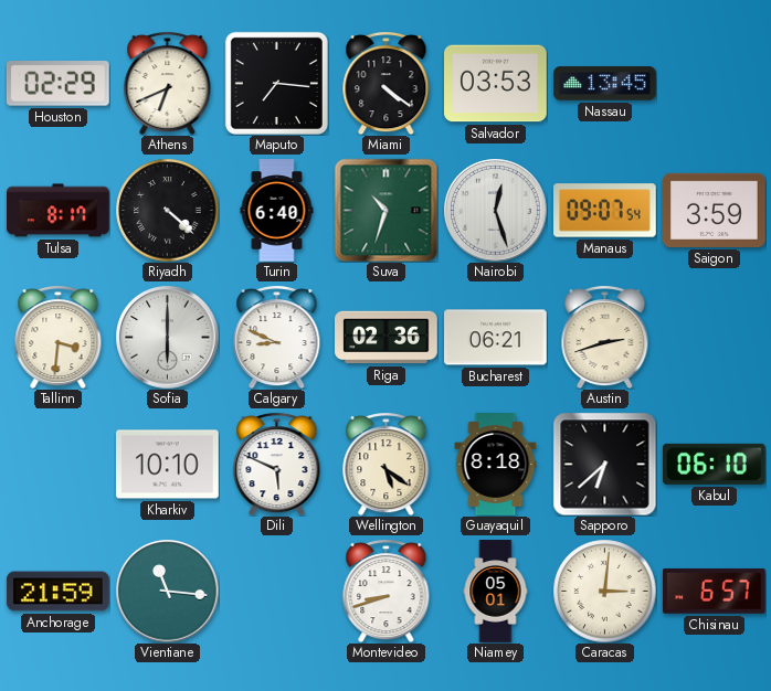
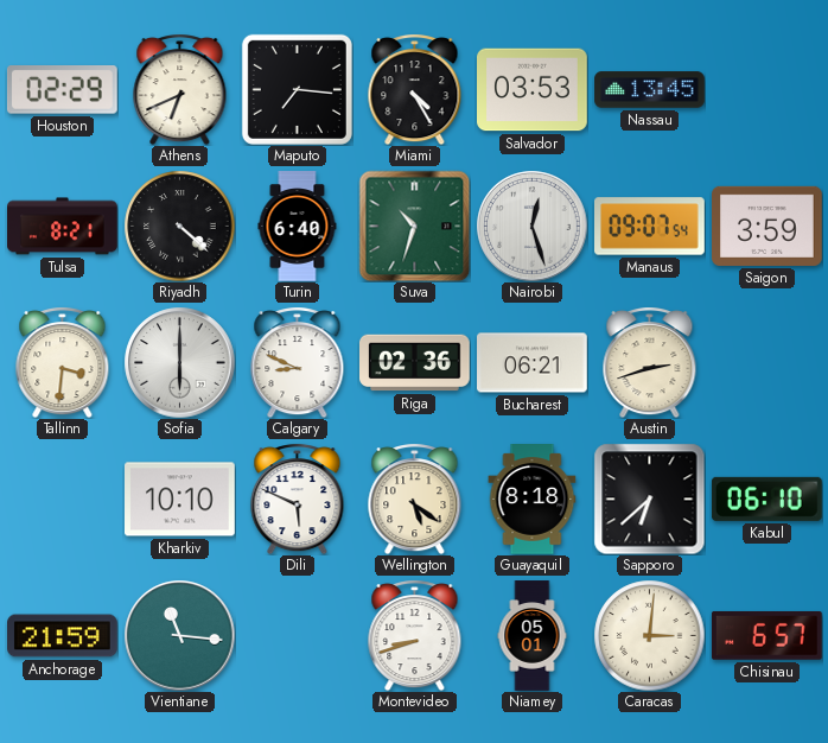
Miami: 4:21 -> 4:25
Tulsa: 8:17 -> 8:21
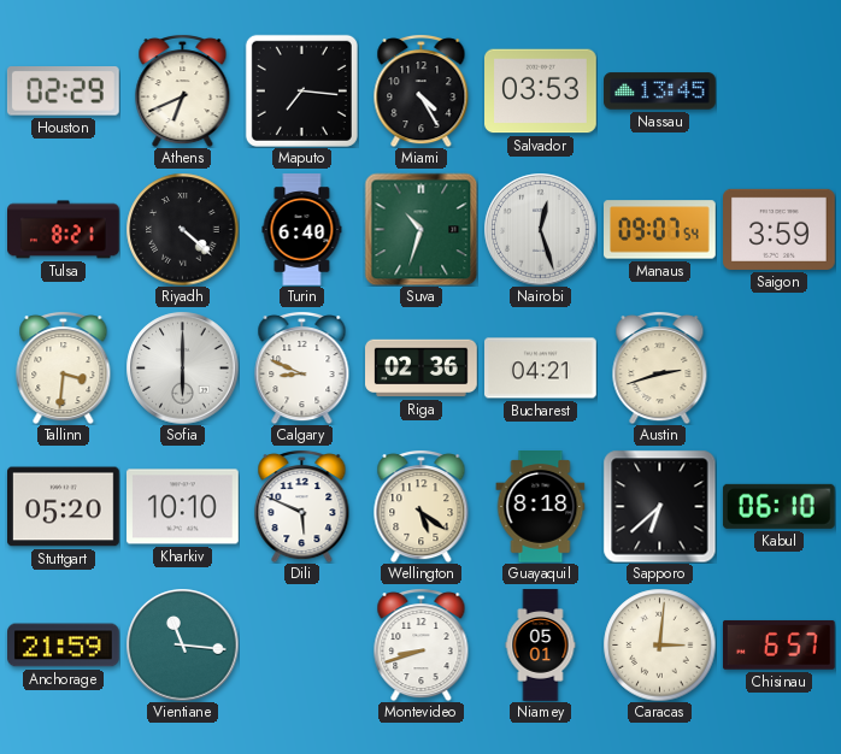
Bucharest: 06:21 -> 04:21
Stuttgart: none -> 05:20
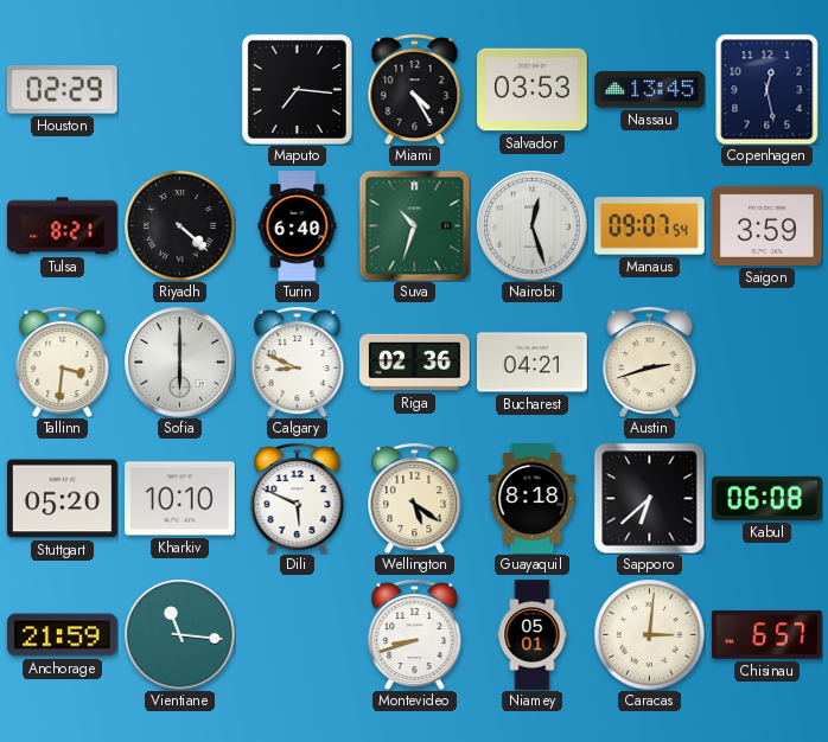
Athens: 6:41 -> none
Copenhagen: none -> 12:28
Kabul: 06:10 -> 06:08
